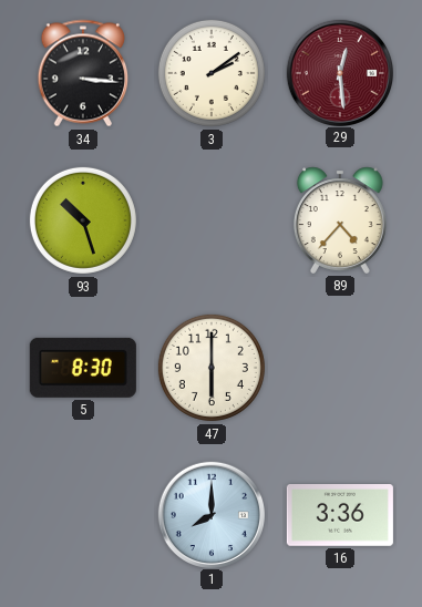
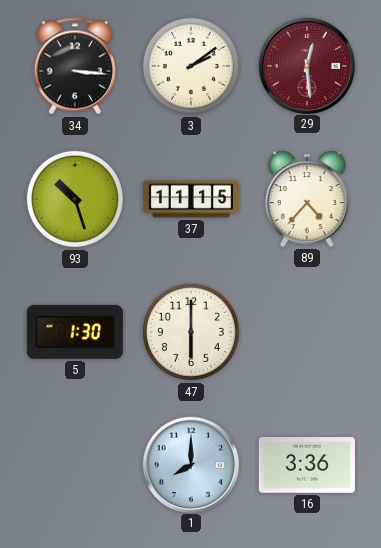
37: none -> 11:15
5: 8:30 -> 1:30
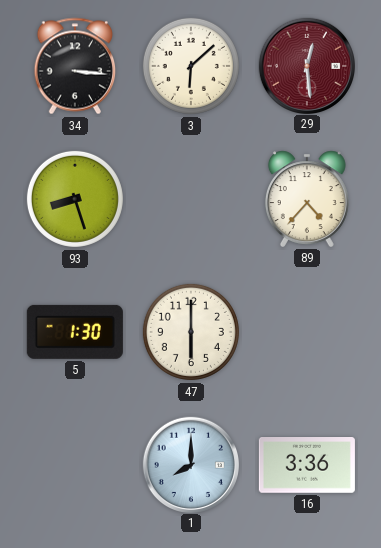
3: 2:09 -> 6:08
93: 10:27 -> 8:27
37: 11:15 -> none
